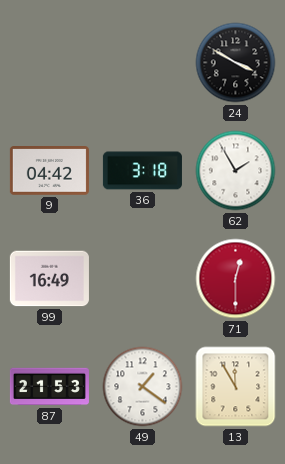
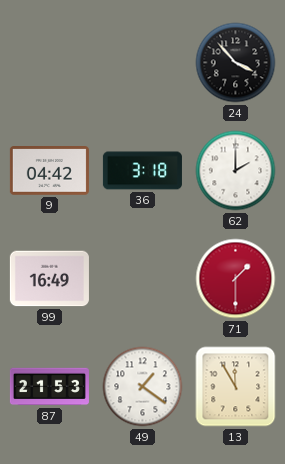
24: 3:50 -> 3:53
62: 1:55 -> 2:00
71: 12:30 -> 1:30
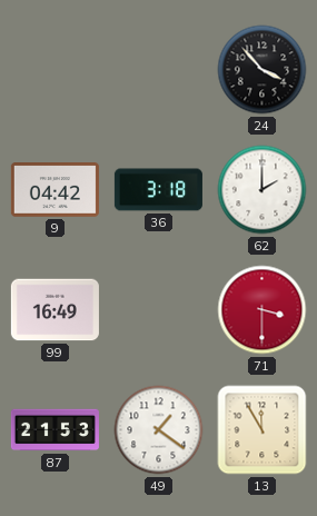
71: 1:30 -> 3:30
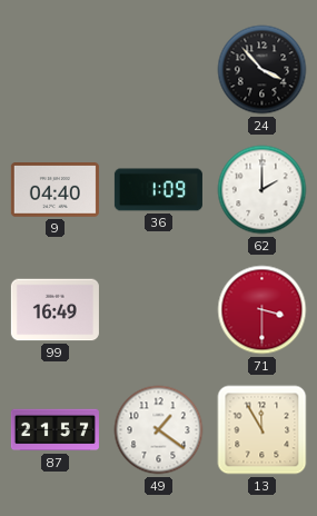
9: 04:42 -> 04:40
36: 3:18 -> 1:09
87: 21:53 -> 21:57
